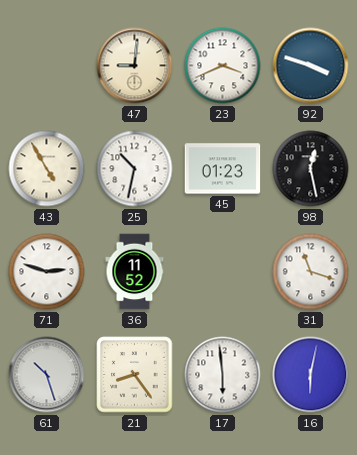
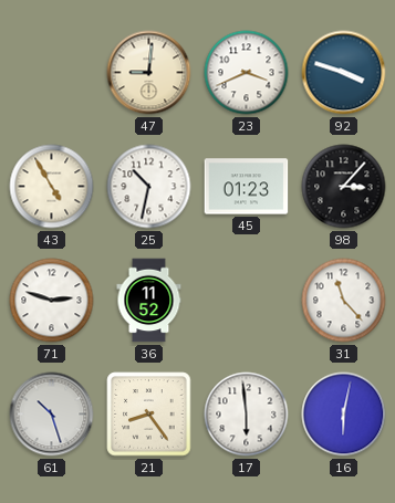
98: 12:28 -> 3:07
31: 11:18 -> 11:23
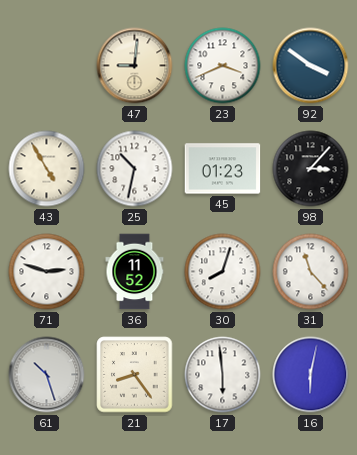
92: 3:48 -> 3:51
30: none -> 8:03
